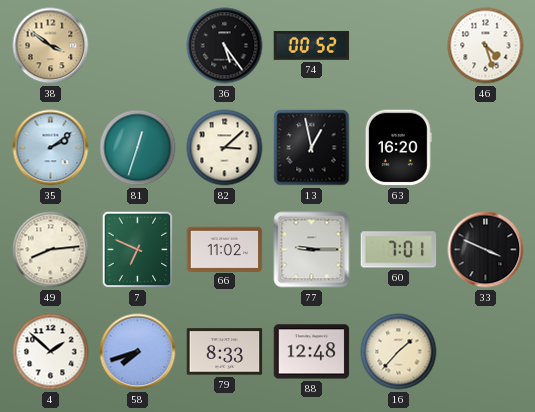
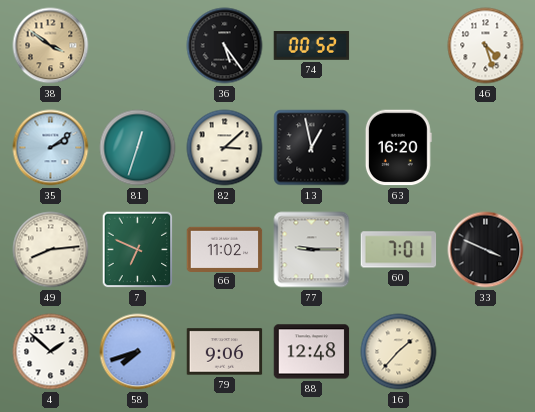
79: 8:33 -> 9:06
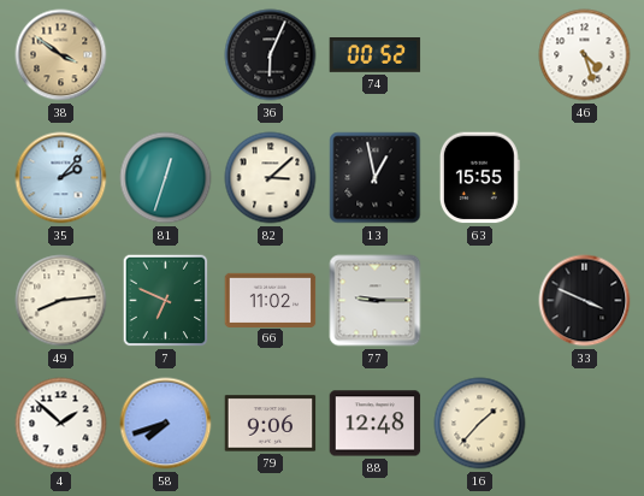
36: 5:24 -> 6:04
35: 2:09 -> 2:07
63: 16:20 -> 15:55
60: 7:01 -> none
